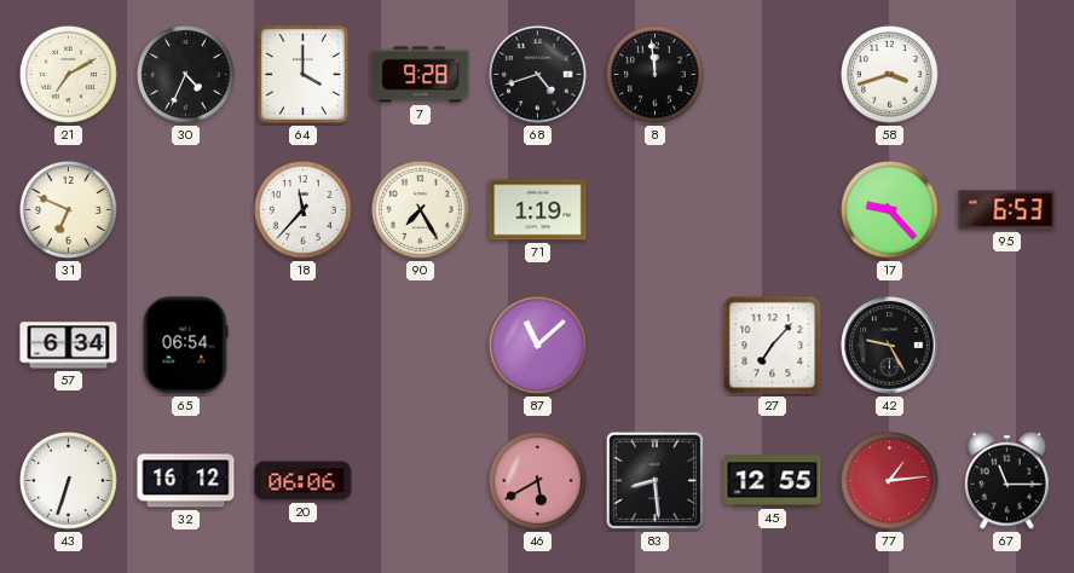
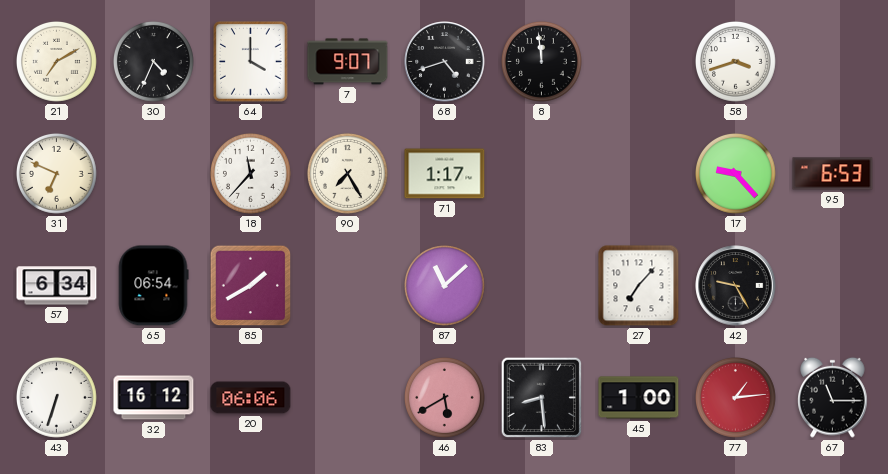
7: 9:28 -> 9:07
71: 1:19 -> 1:17
85: none -> 1:40
45: 12:55 -> 1:00
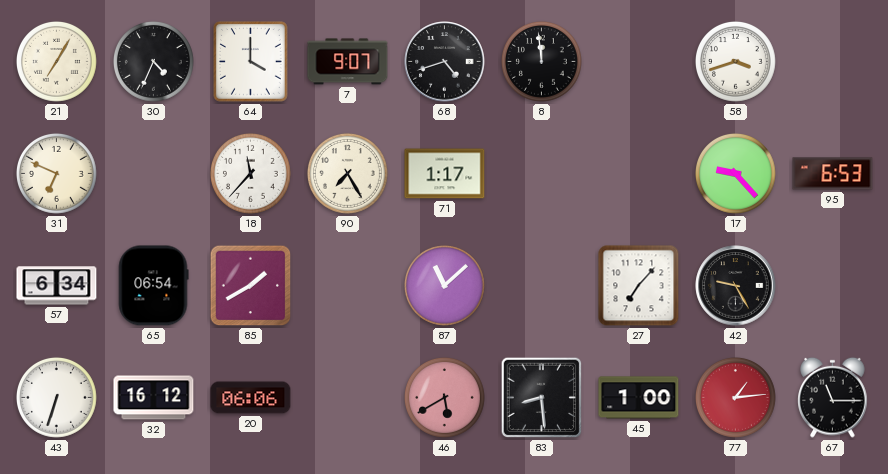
21: 7:10 -> 7:05
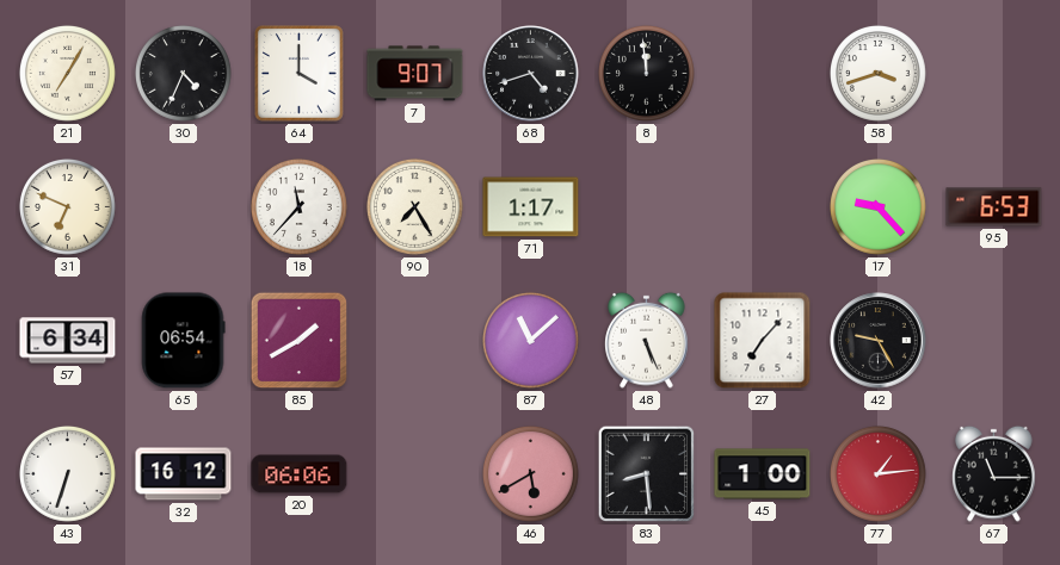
48: none -> 5:26
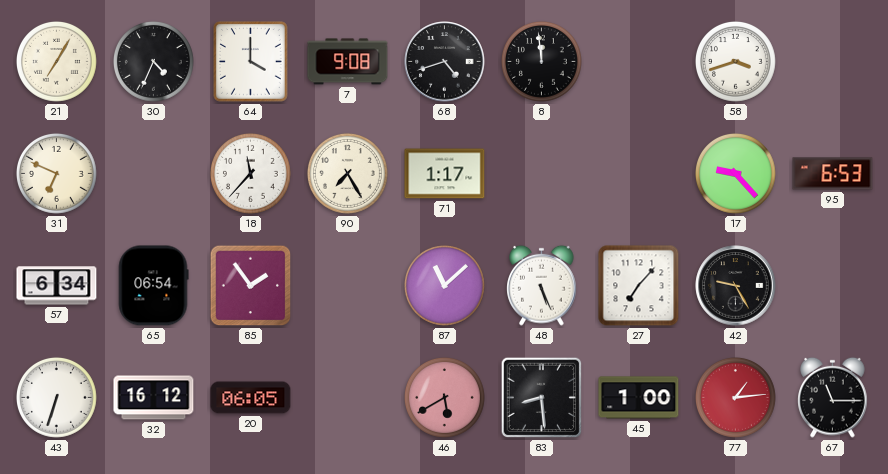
7: 9:07 -> 9:08
85: 1:40 -> 1:54
20: 06:06 -> 06:05
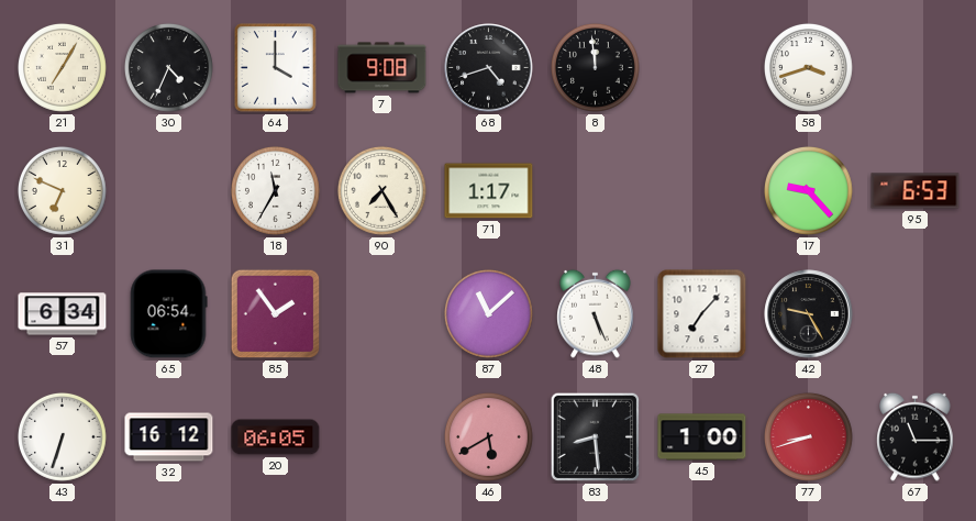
18: 11:37 -> 11:35
77: 1:14 -> 8:42
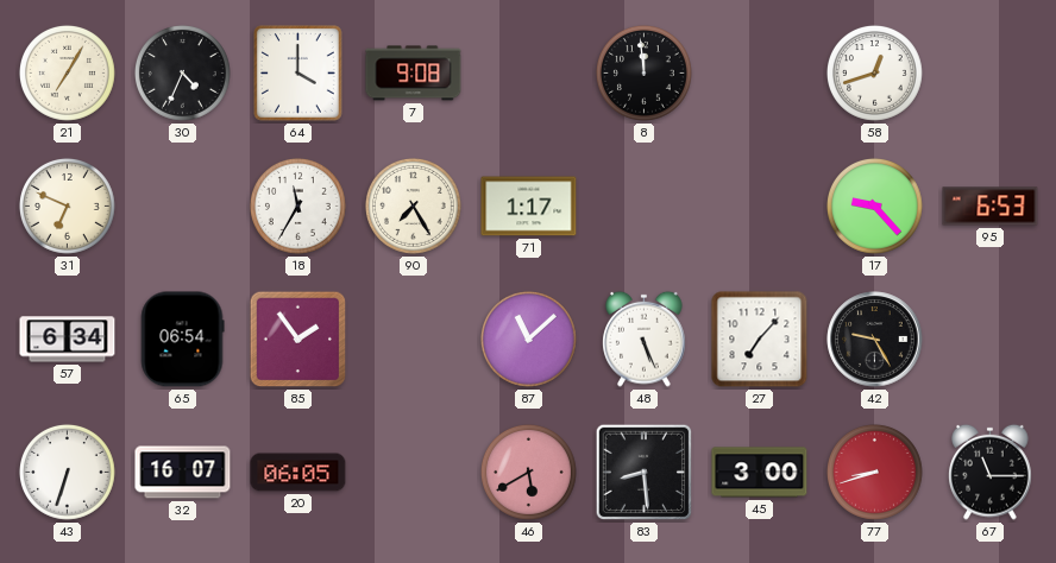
68: 4:42 -> none
58: 3:42 -> 12:42
32: 16:12 -> 16:07
45: 1:00 -> 3:00
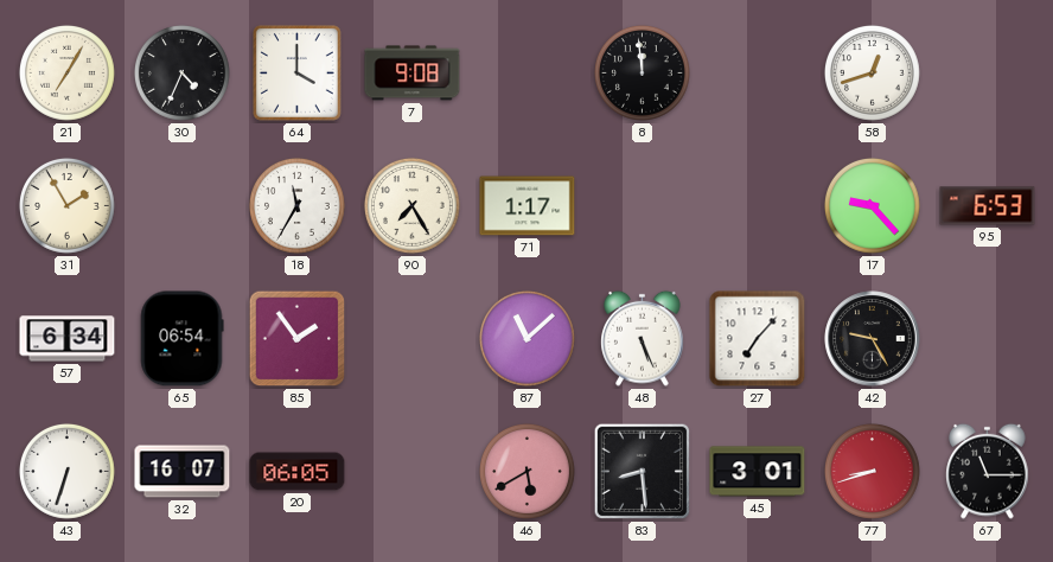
31: 6:49 -> 1:55
45: 3:00 -> 3:01
